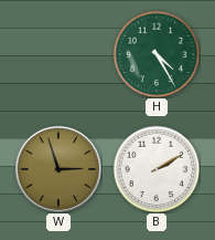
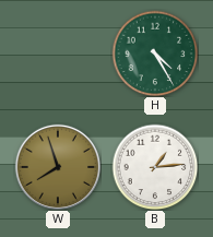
W: 2:57 -> 7:57
B: 2:10 -> 1:14
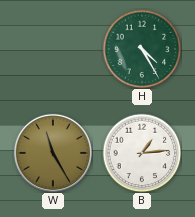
W: 7:57 -> 11:25
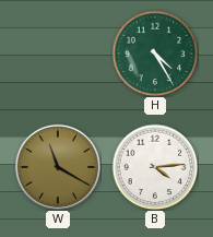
W: 11:25 -> 11:20
B: 1:14 -> 4:14
